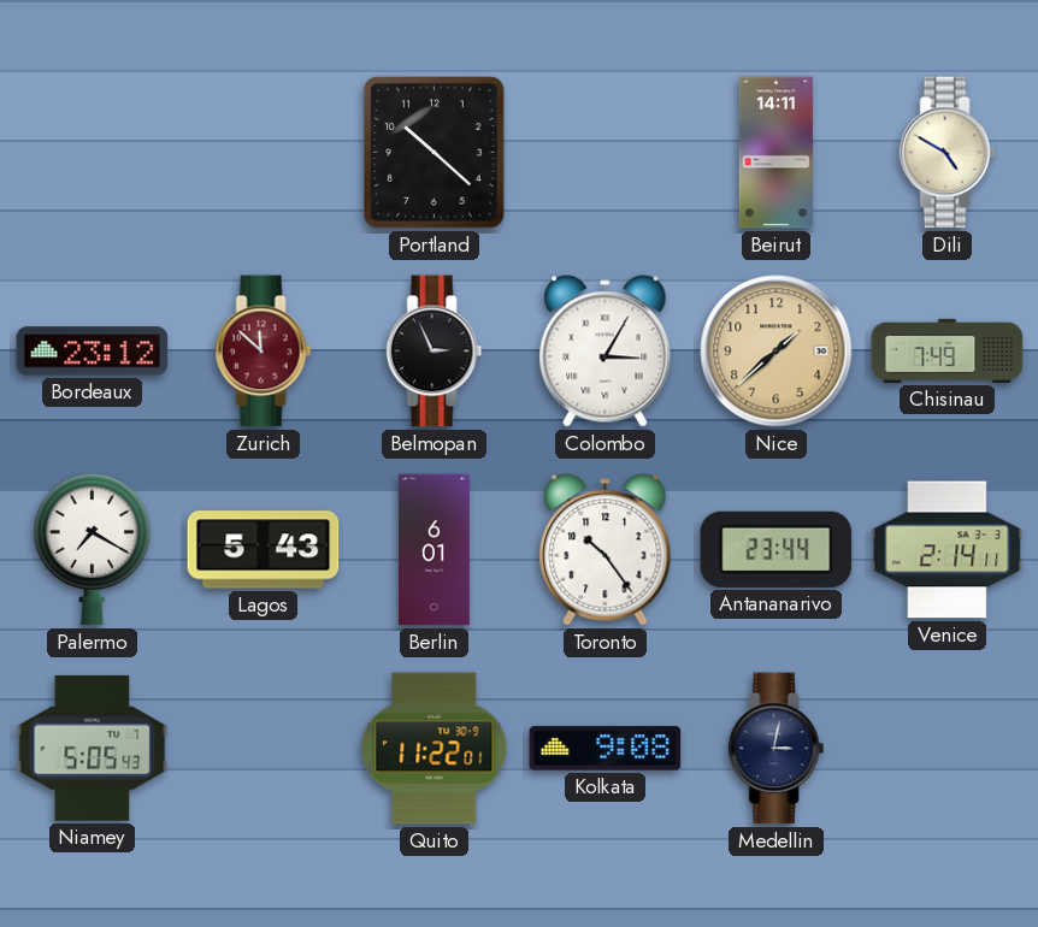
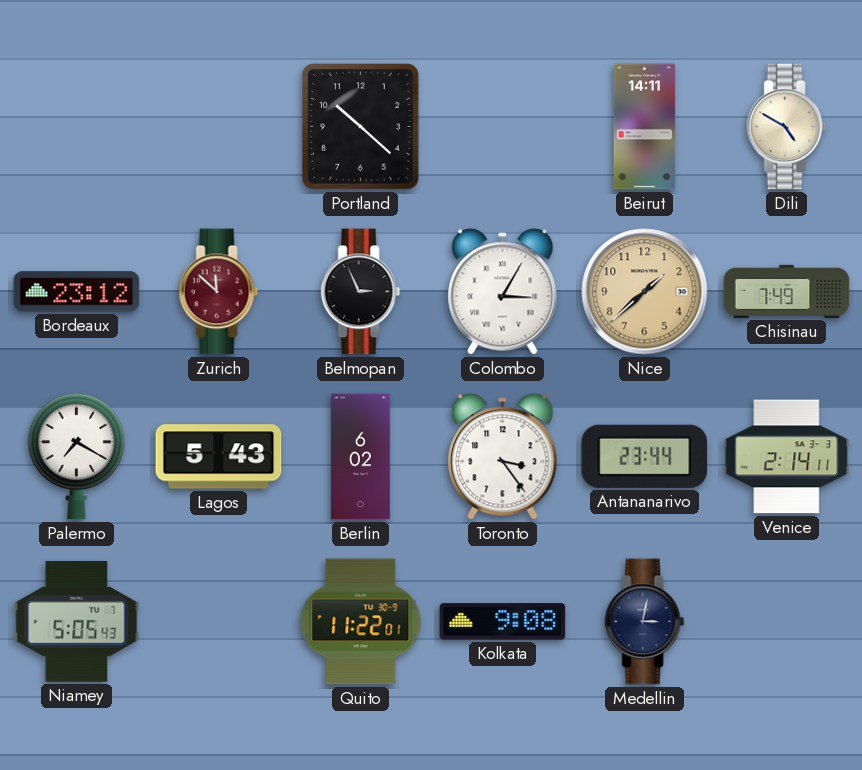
Berlin: 6:01 -> 6:02
Toronto: 10:24 -> 3:24
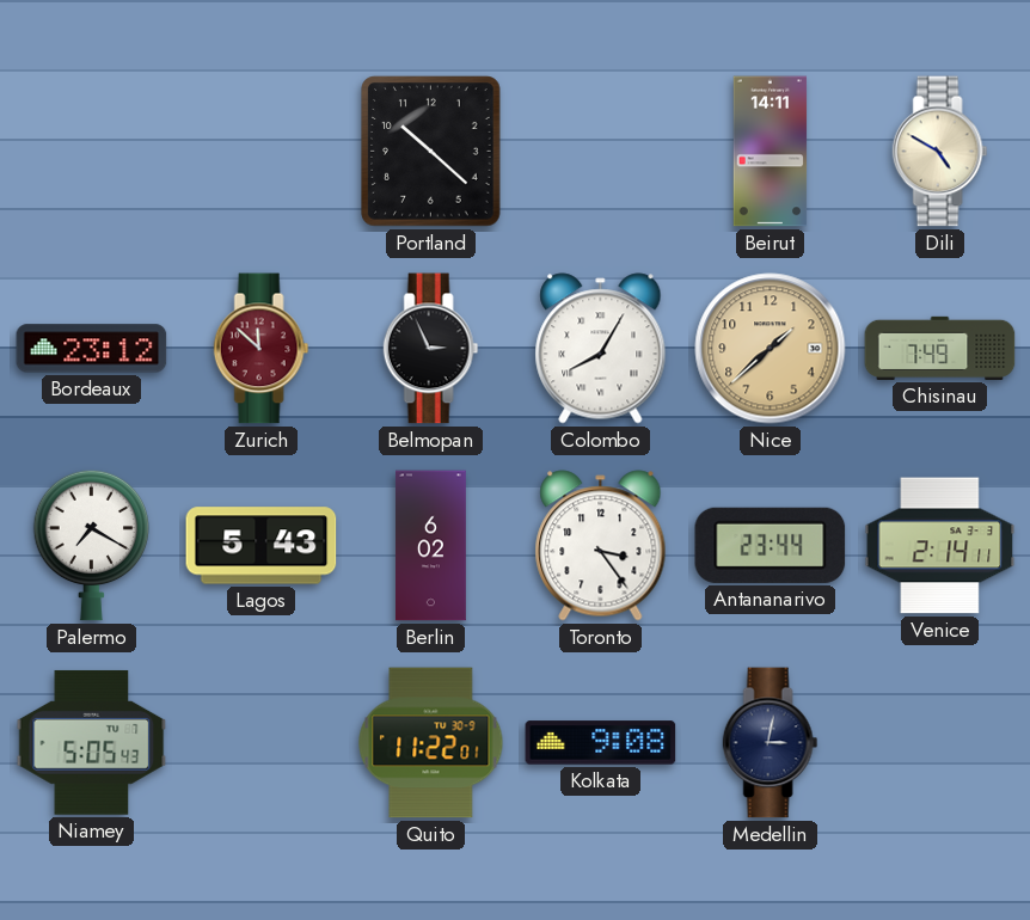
Colombo: 3:05 -> 8:05
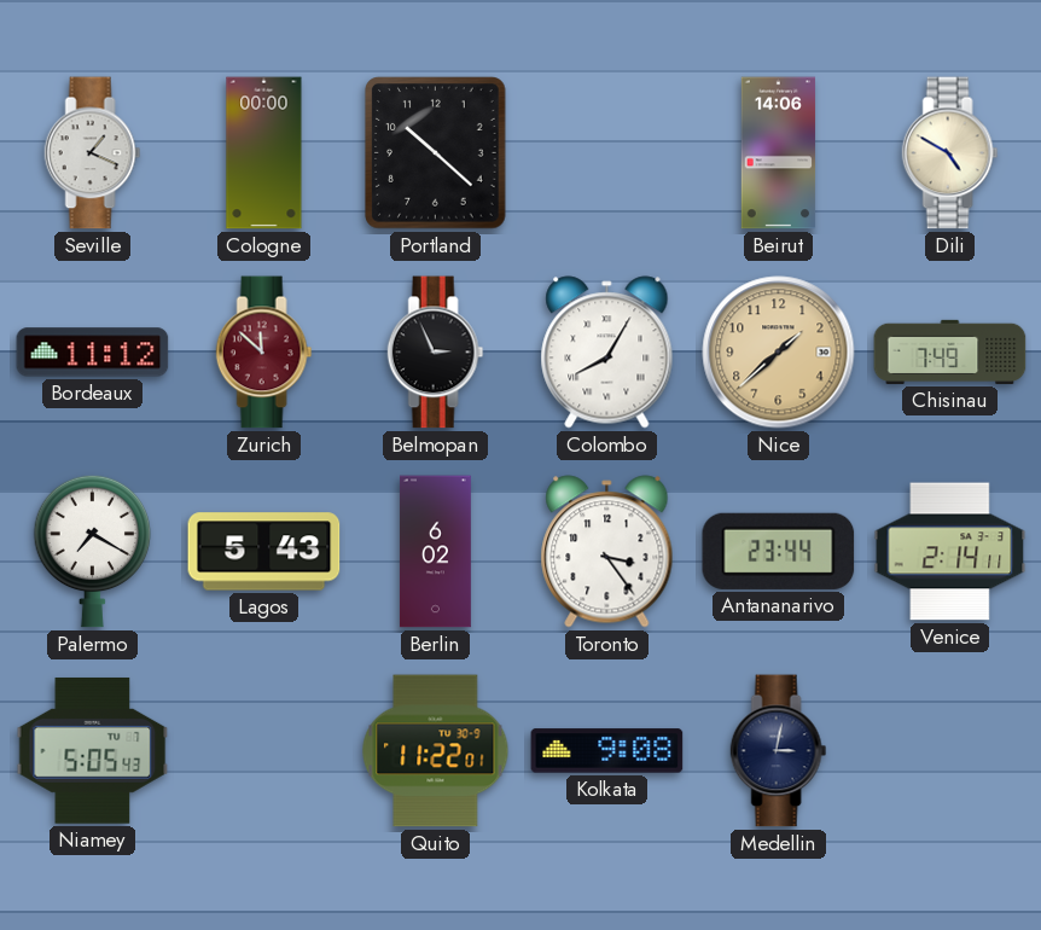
Seville: none -> 1:19
Cologne: none -> 00:00
Beirut: 14:11 -> 14:06
Bordeaux: 23:12 -> 11:12
